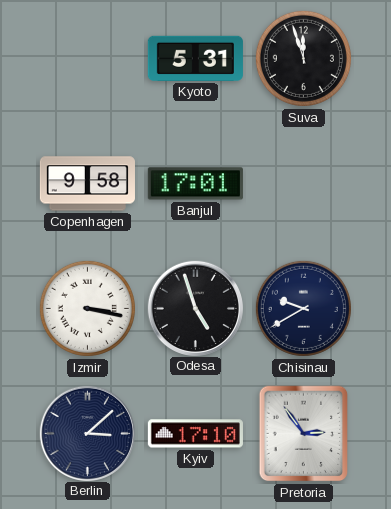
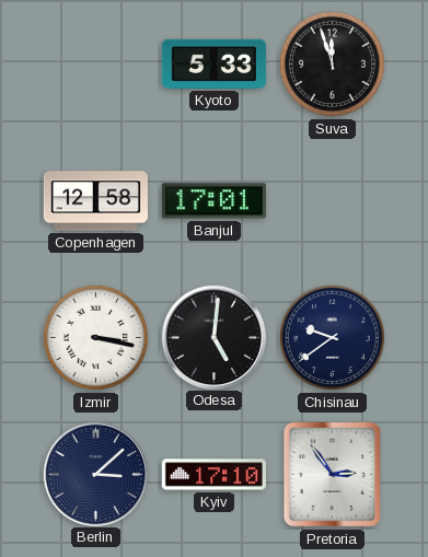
Kyoto: 5:31 -> 5:33
Copenhagen: 9:58 -> 12:58
Odesa: 4:57 -> 5:01
Chisinau: 9:40 -> 9:39
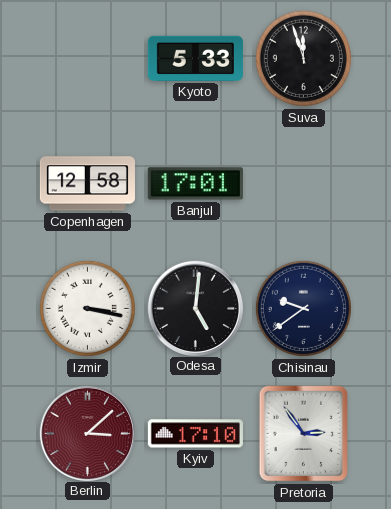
Berlin dial: navy -> burgundy
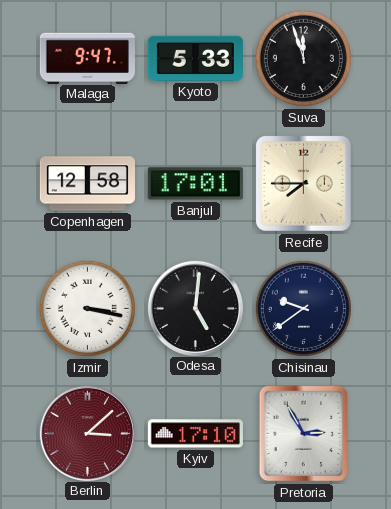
Malaga: none -> 9:47
Recife: none -> 7:45
Pretoria: 2:54 -> 2:55
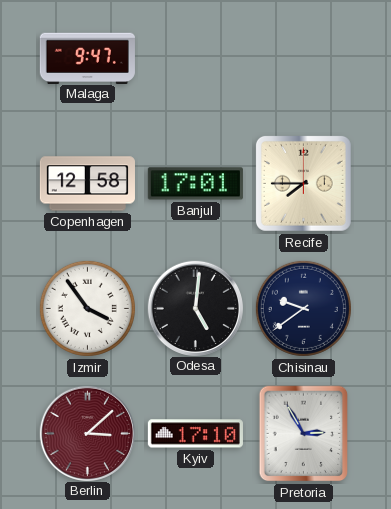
Kyoto: 5:33 -> none
Suva: 11:57 -> none
Izmir: 3:17 -> 3:54
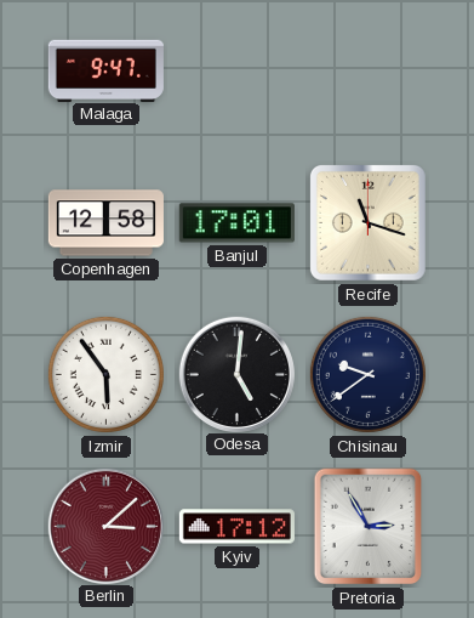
Recife: 7:45 -> 11:18
Izmir: 3:54 -> 5:54
Kyiv: 17:10 -> 17:12
